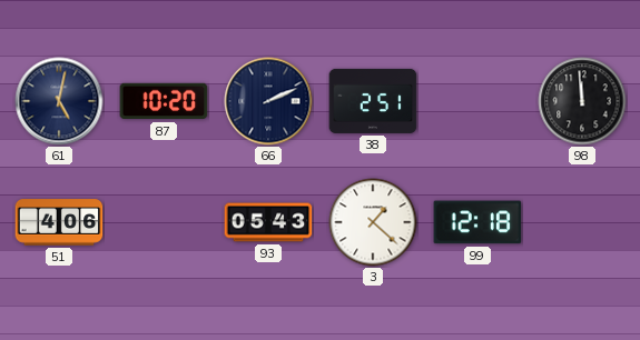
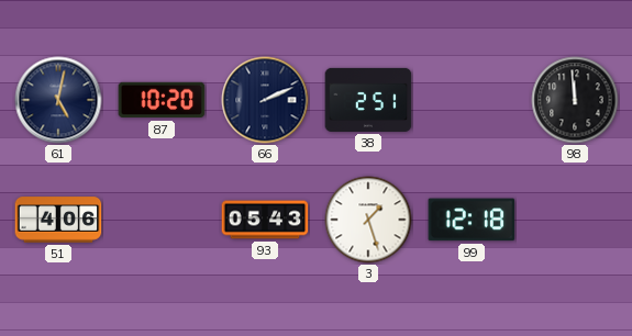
3: 1:22 -> 1:27
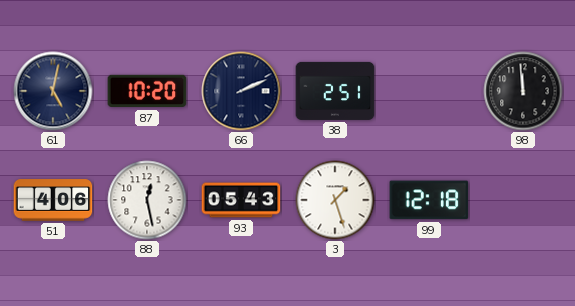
88: none -> 12:28
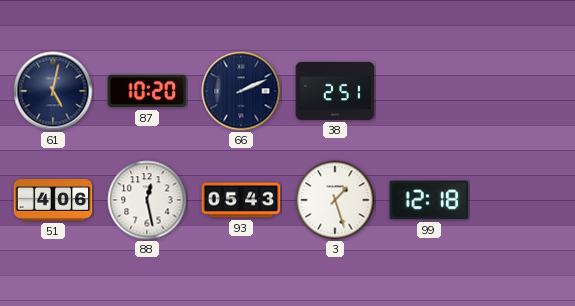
98: 11:59 -> none
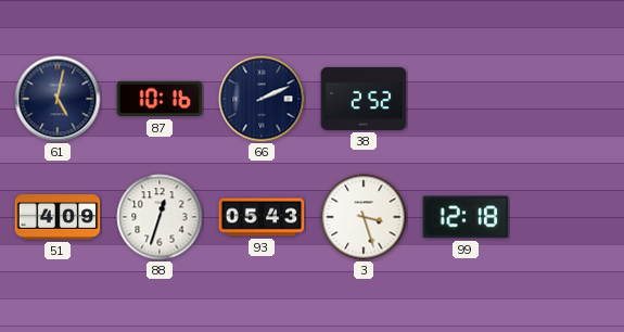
87: 10:20 -> 10:16
38: 2:51 -> 2:52
51: 4:06 -> 4:09
88: 12:28 -> 12:33
3: 1:27 -> 3:27
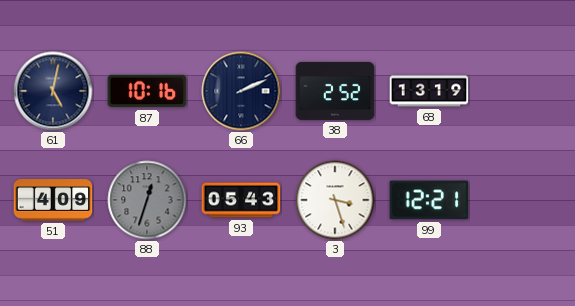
68: none -> 13:19
88 dial: white -> grey
99: 12:18 -> 12:21
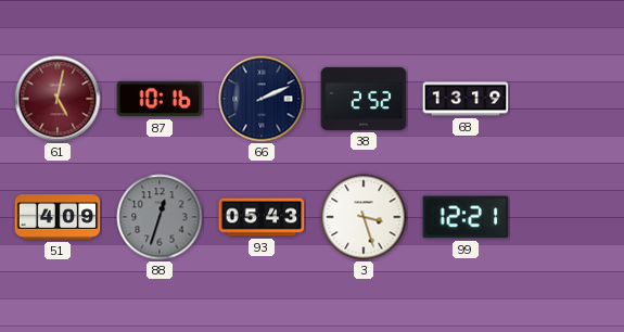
61 dial: navy -> burgundy
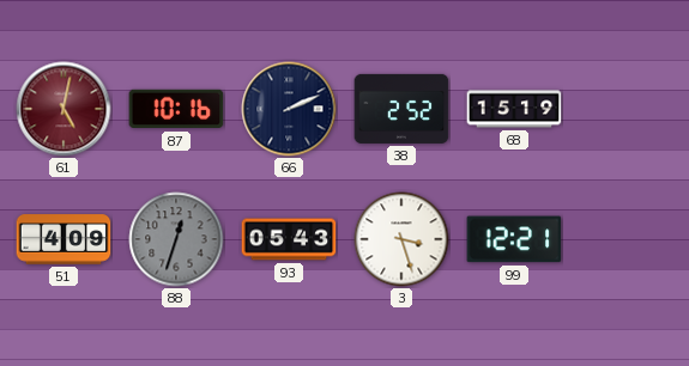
68: 13:19 -> 15:19
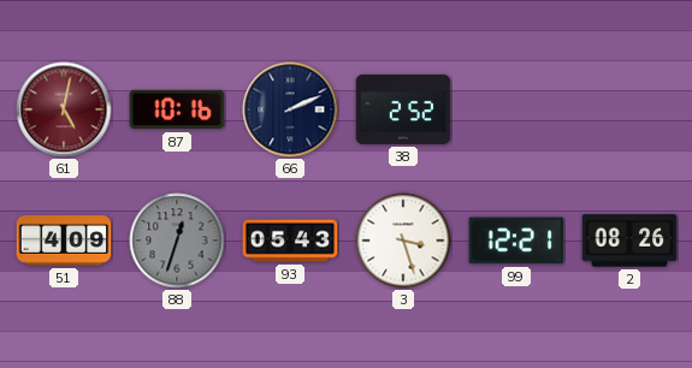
68: 15:19 -> none
2: none -> 08:26
